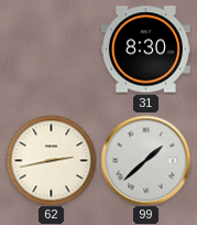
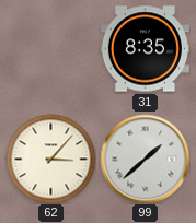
31: 8:30 -> 8:35
62: 2:43 -> 3:07
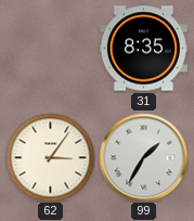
62: 3:07 -> 3:06
99: 1:38 -> 1:35
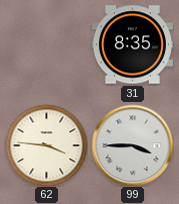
62: 3:06 -> 3:46
99: 1:35 -> 3:45
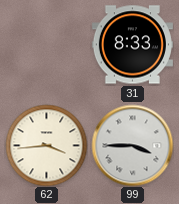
31: 8:35 -> 8:33
62: 3:46 -> 3:44
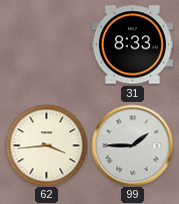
99: 3:45 -> 1:45
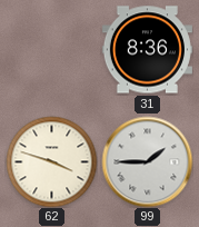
31: 8:33 -> 8:36
62: 3:44 -> 3:48
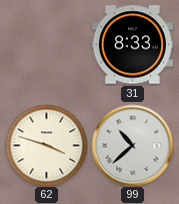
31: 8:36 -> 8:33
99: 1:45 -> 10:38
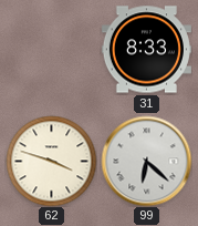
99: 10:38 -> 6:22
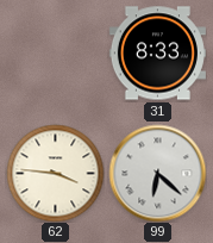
62: 3:48 -> 3:46
